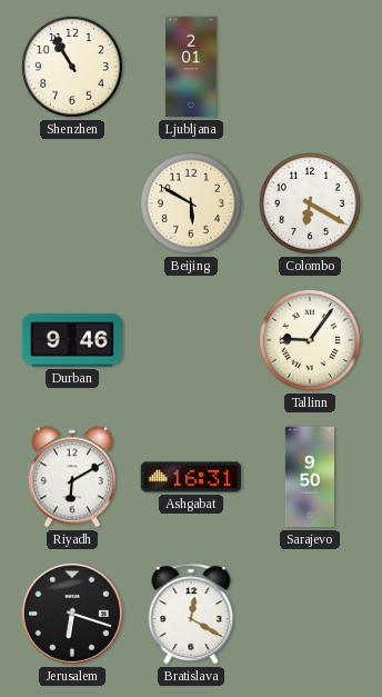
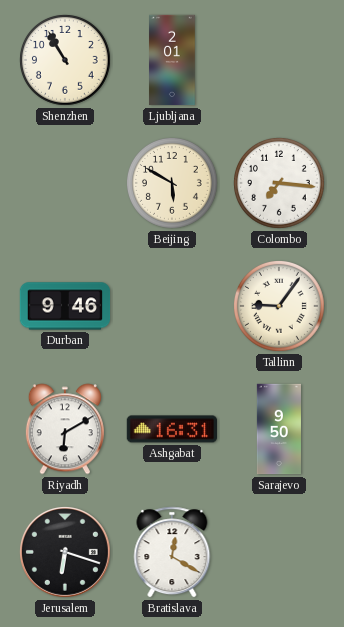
Colombo: 6:20 -> 7:16
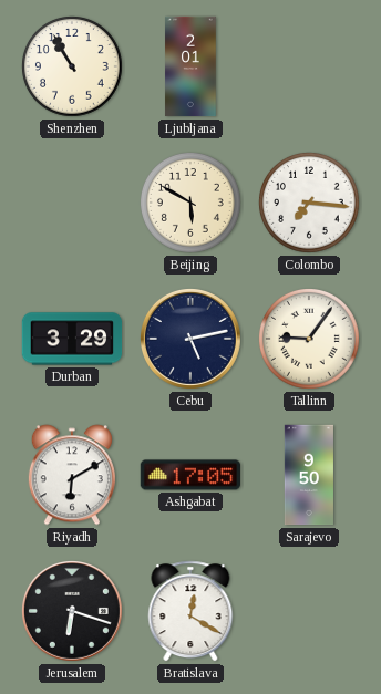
Durban: 9:46 -> 3:29
Cebu: none -> 5:13
Ashgabat: 16:31 -> 17:05
